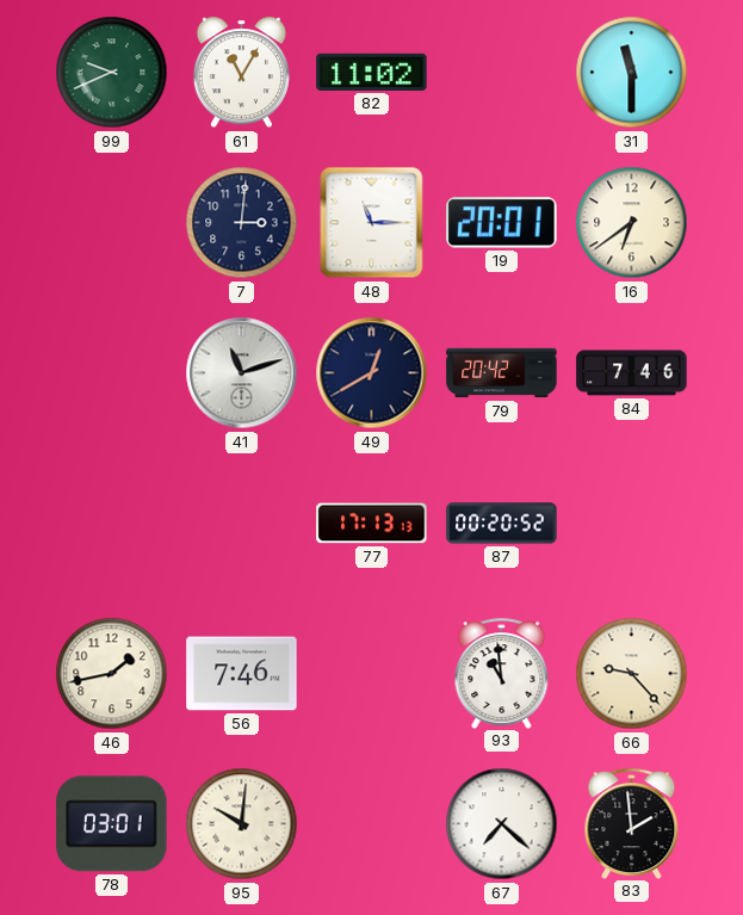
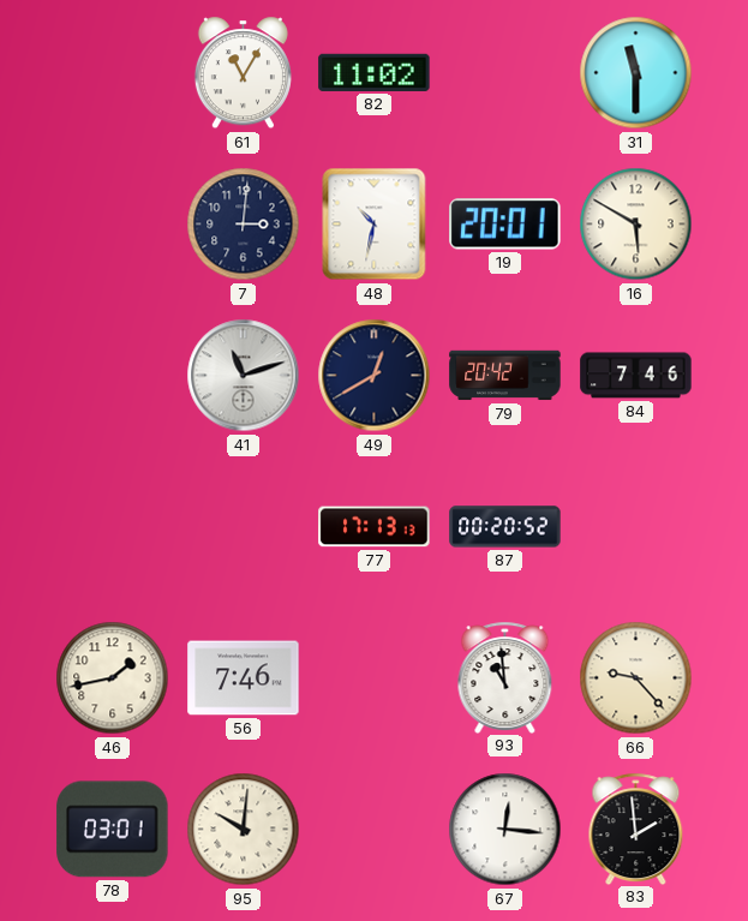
99: 9:41 -> none
48: 11:15 -> 10:32
16: 6:39 -> 5:50
67: 7:22 -> 12:16
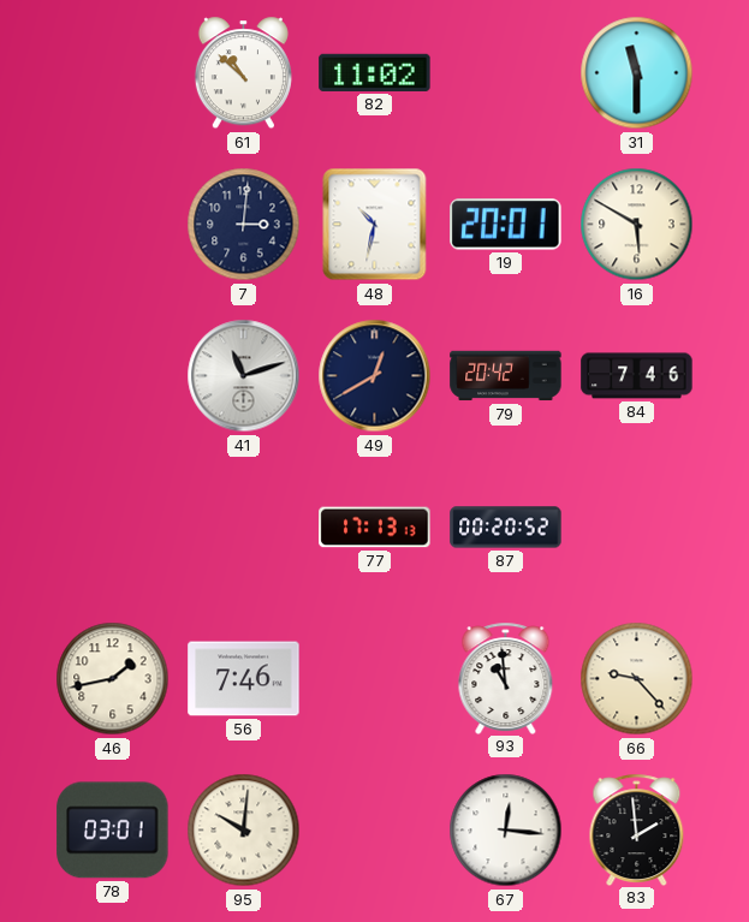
61: 11:05 -> 10:52
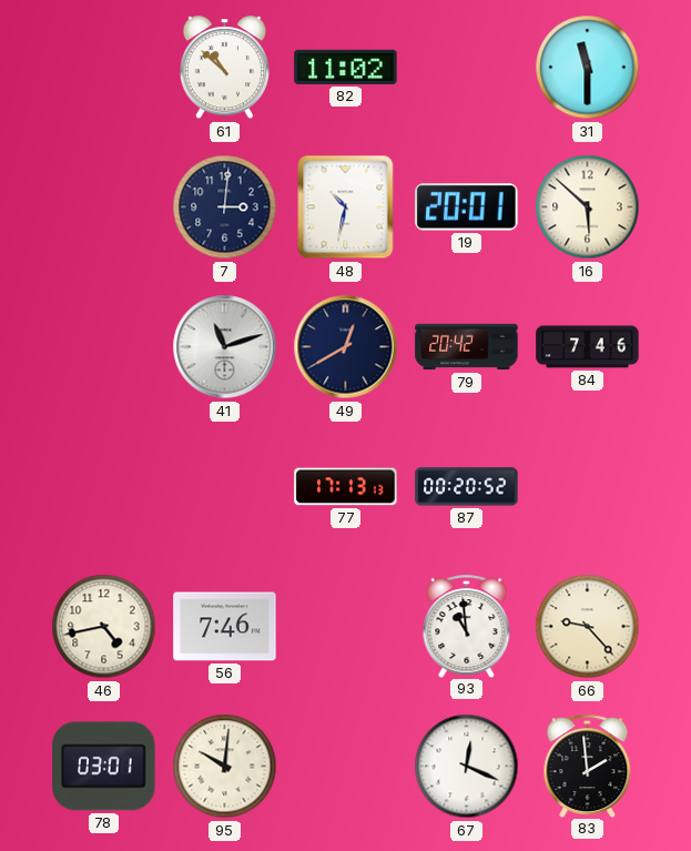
16: 5:50 -> 5:52
46: 1:43 -> 4:43
67: 12:16 -> 12:19
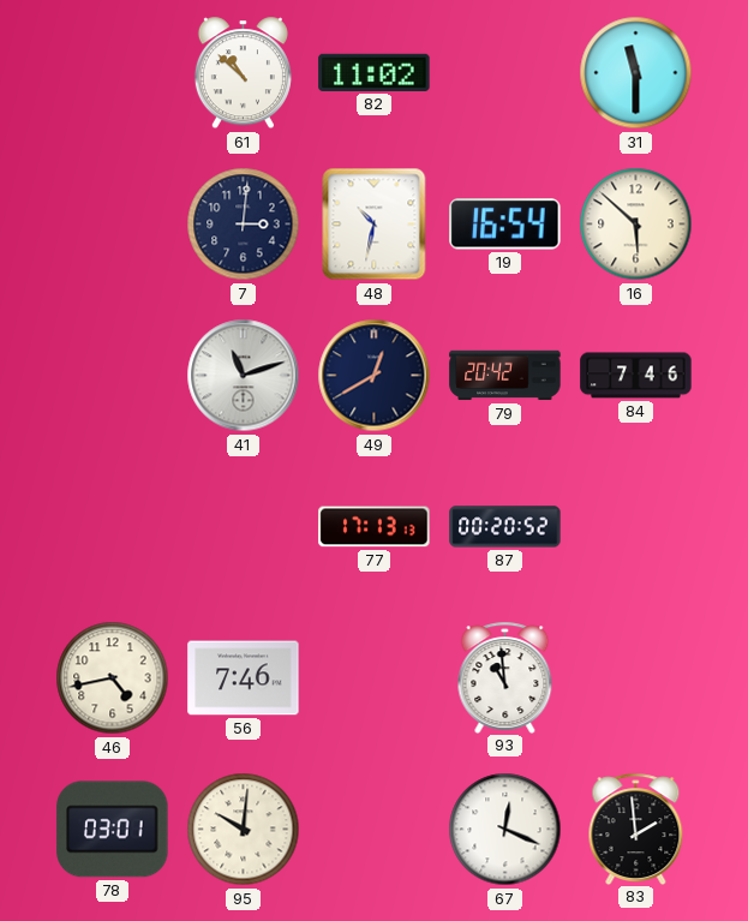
19: 20:01 -> 16:54
66: 9:23 -> none
